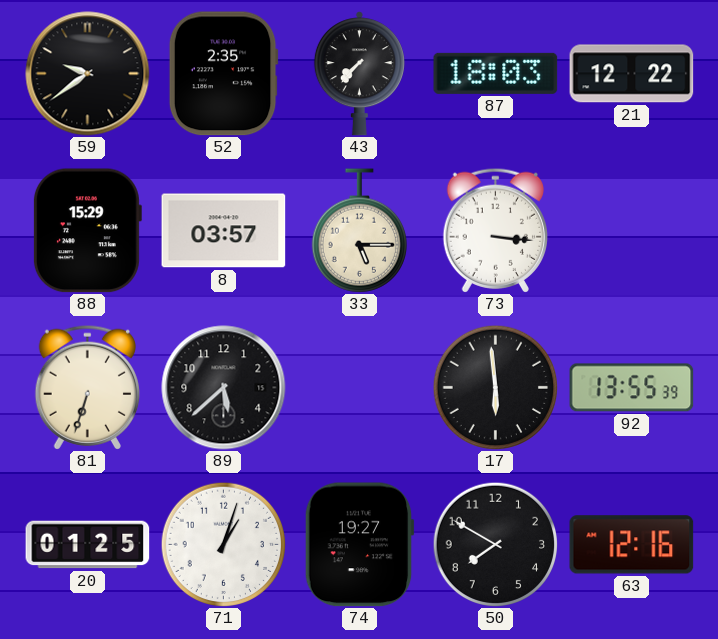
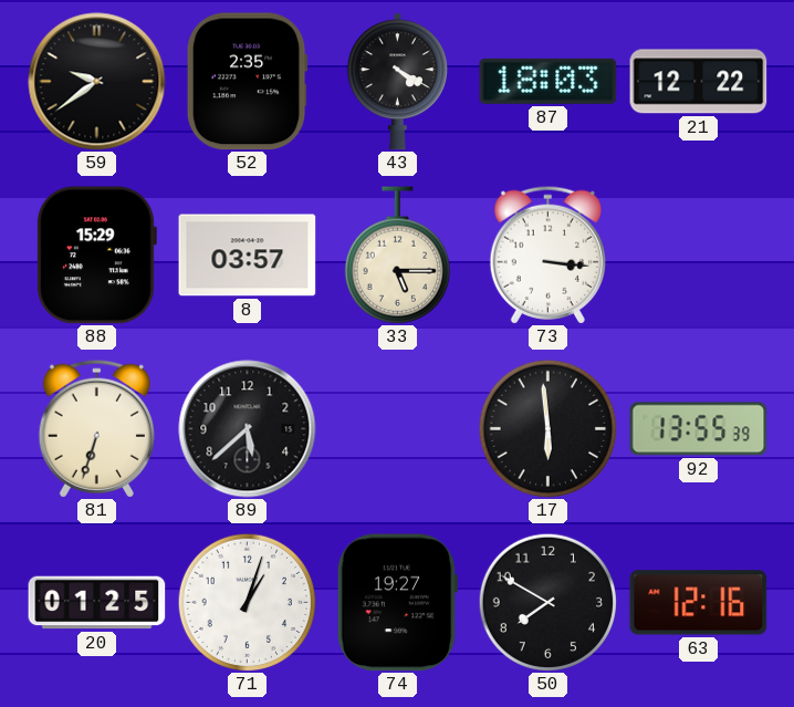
43: 7:37 -> 4:20
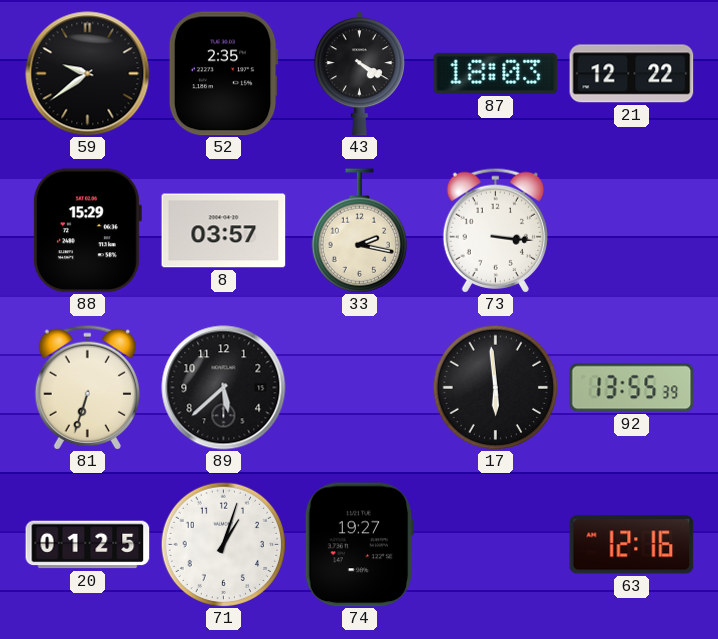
33: 5:15 -> 2:17
50: 7:50 -> none
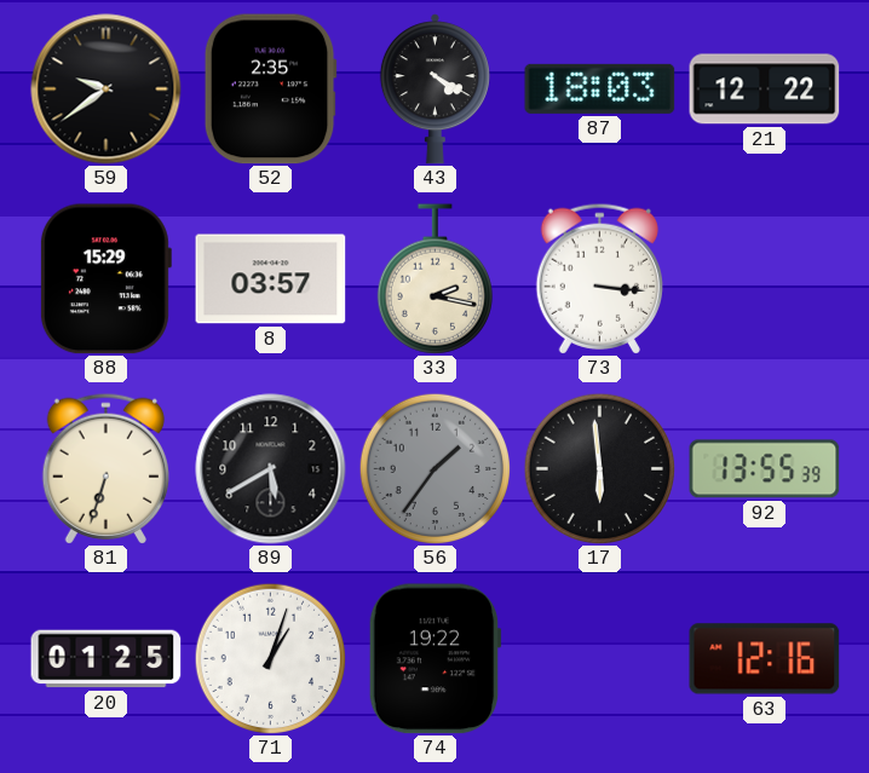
89: 5:38 -> 5:40
56: none -> 1:36
74: 19:27 -> 19:22
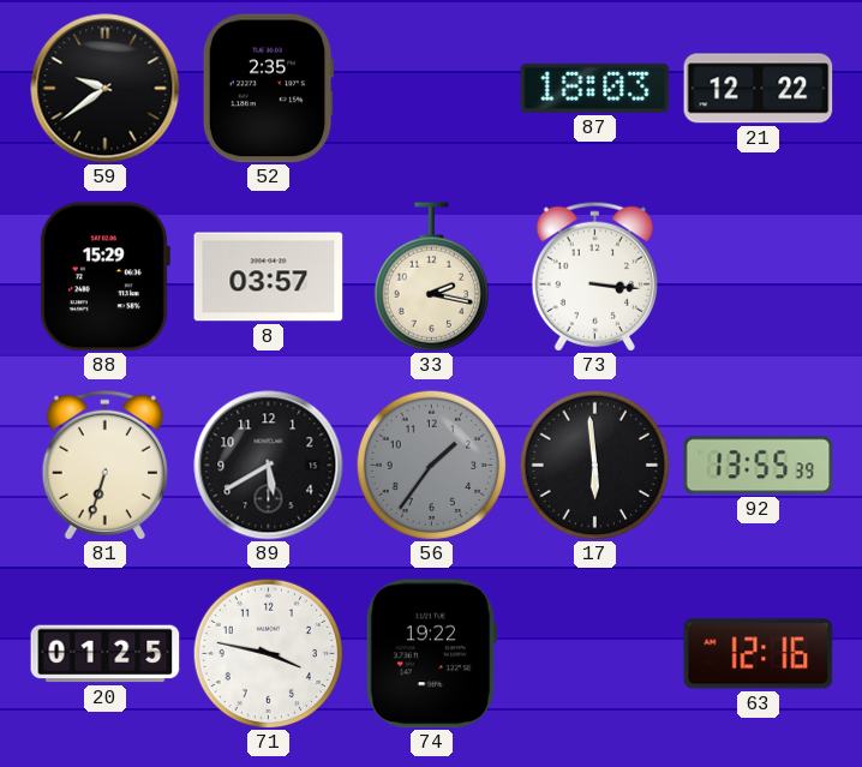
43: 4:20 -> none
71: 1:03 -> 3:47
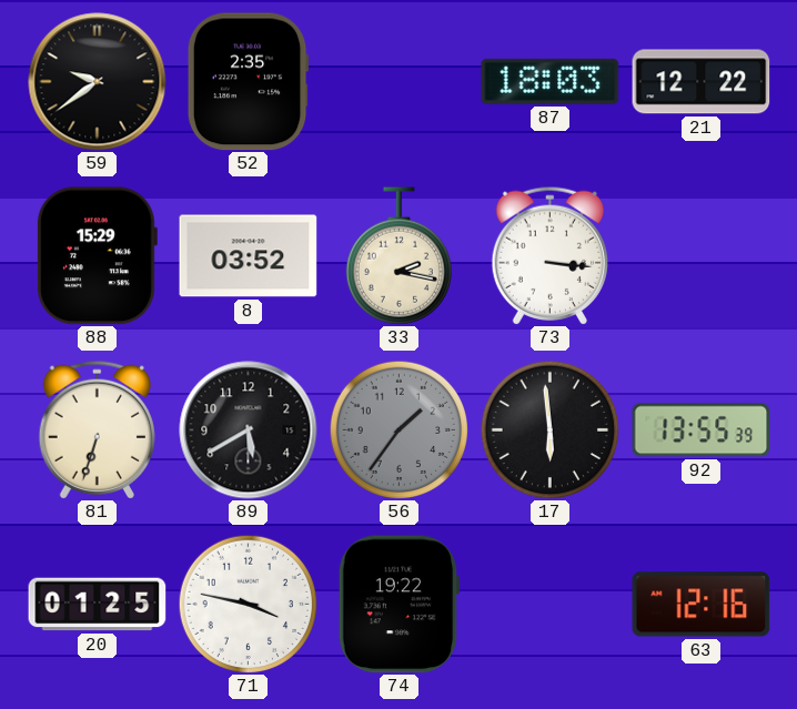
8: 03:57 -> 03:52
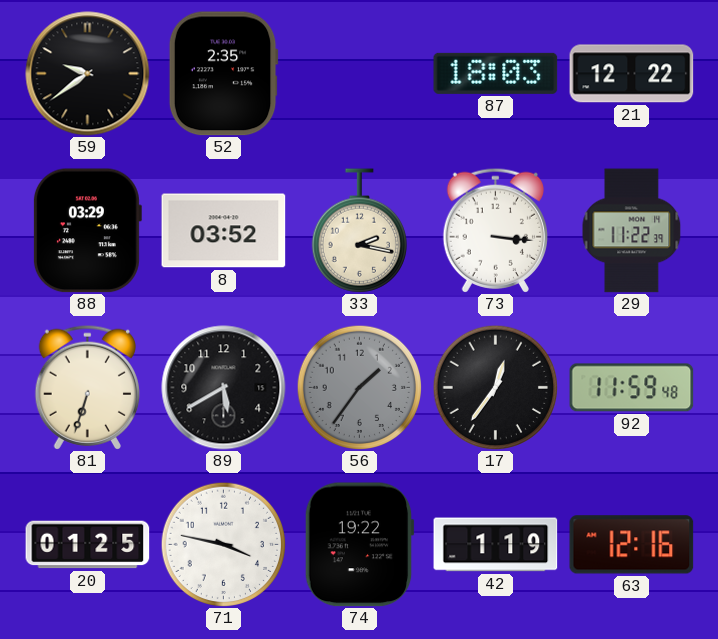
88: 15:29 -> 03:29
29: none -> 11:22
17: 5:59 -> 12:36
92: 13:55 -> 11:59
42: none -> 1:19
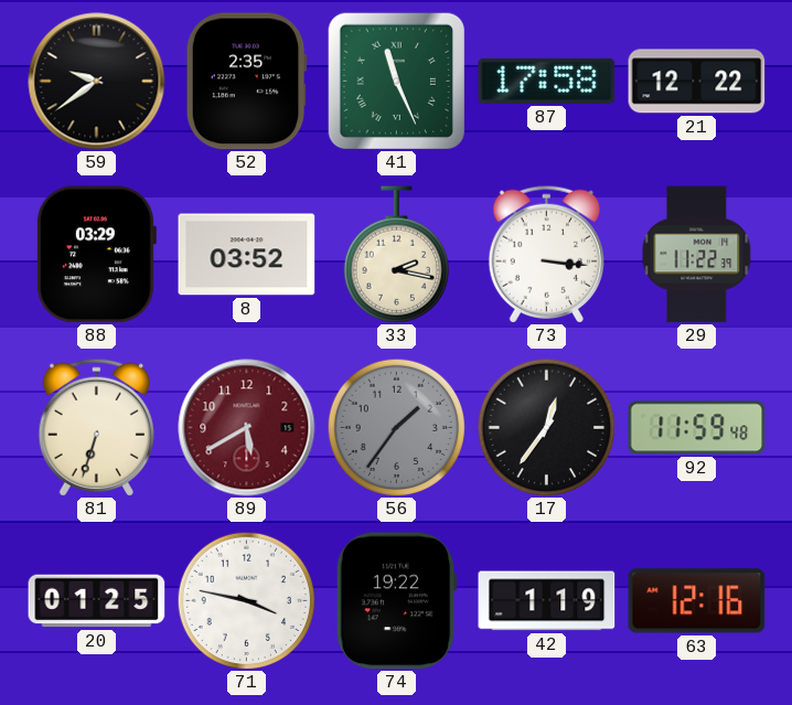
41: none -> 11:26
87: 18:03 -> 17:58
89 dial: black -> burgundy
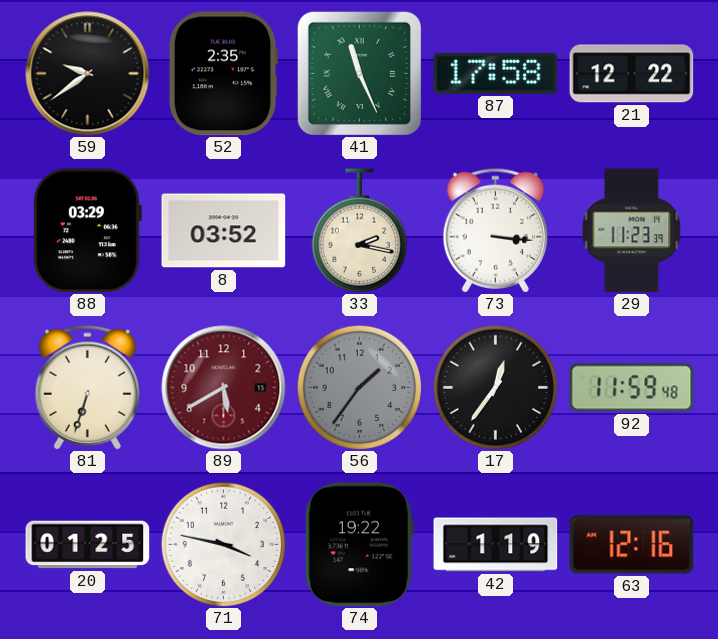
29: 11:22 -> 11:23
